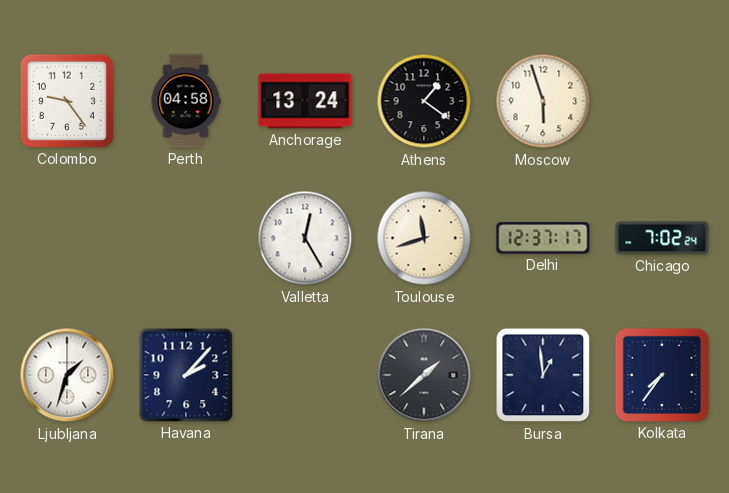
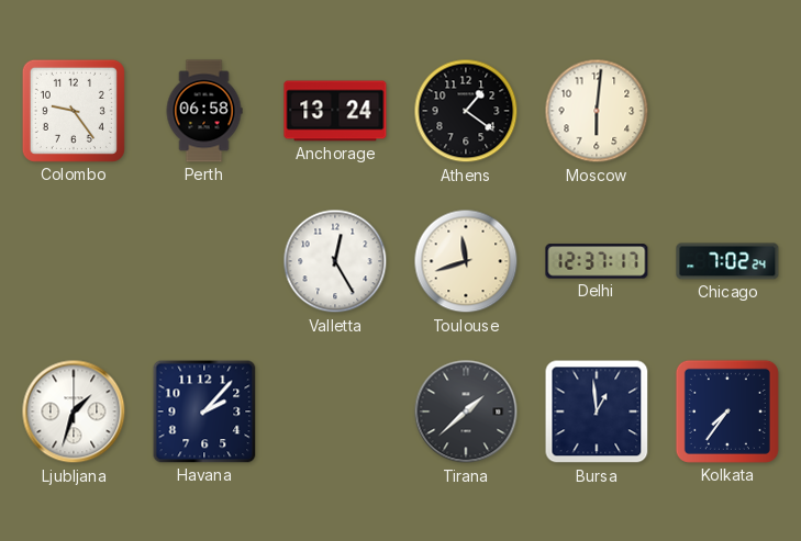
Perth: 04:58 -> 06:58
Moscow: 5:57 -> 6:01
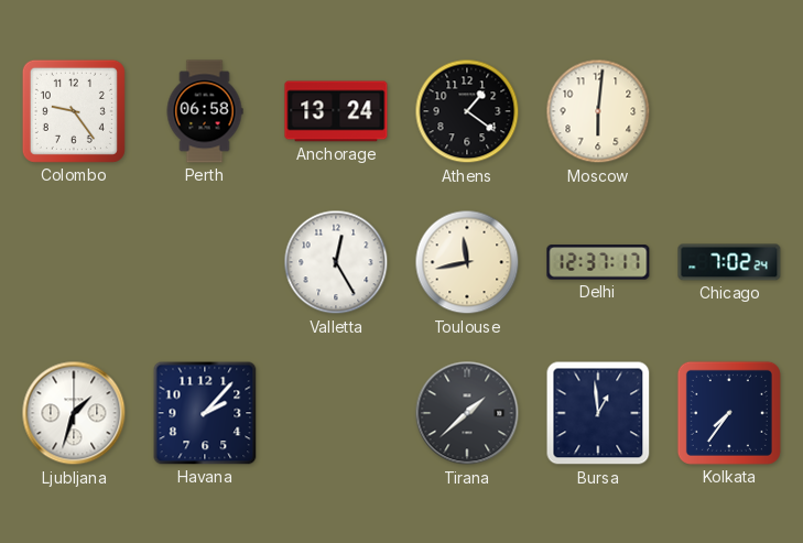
Toulouse: 11:42 -> 11:43
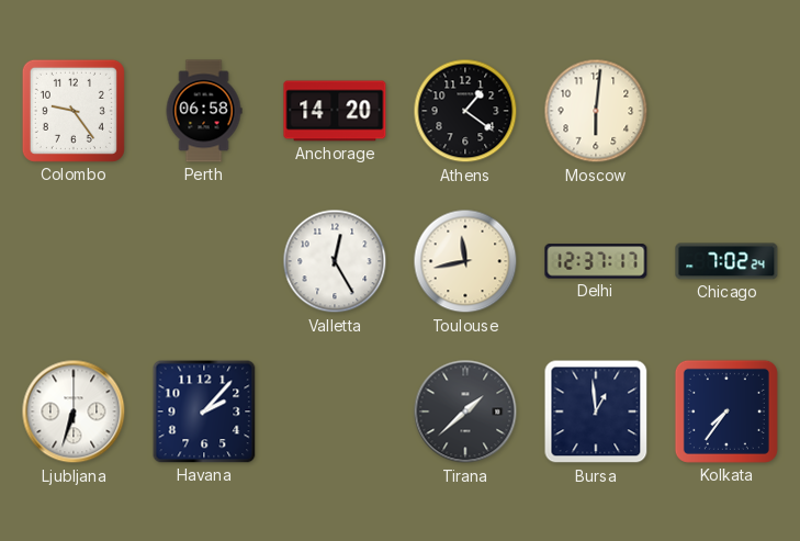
Anchorage: 13:24 -> 14:20
Ljubljana: 1:33 -> 6:33
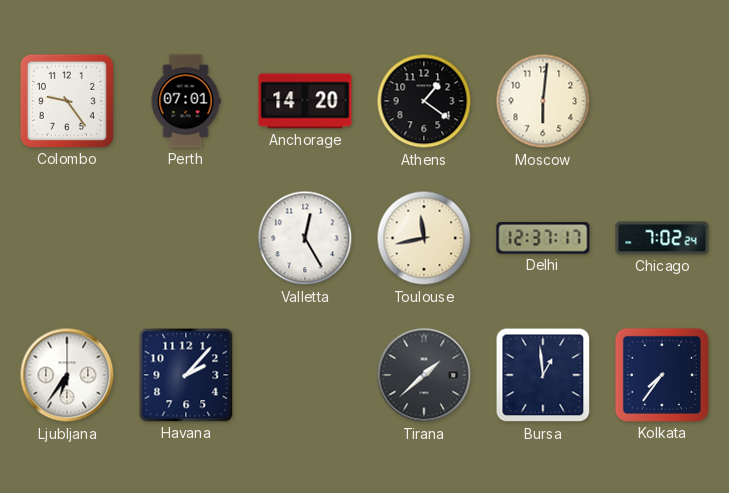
Perth: 06:58 -> 07:01
Ljubljana: 6:33 -> 6:36
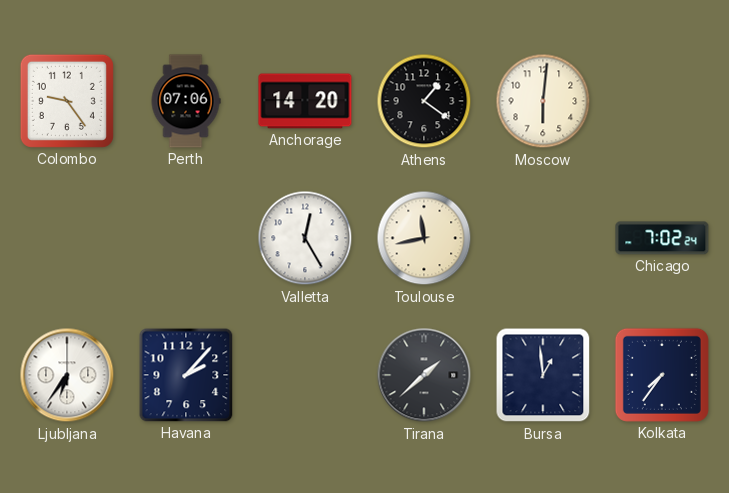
Perth: 07:01 -> 07:06
Delhi: 12:37 -> none
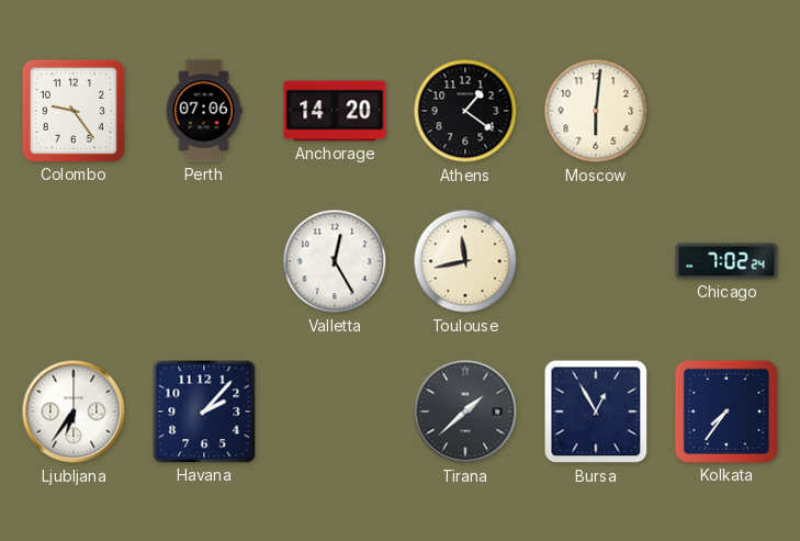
Bursa: 12:59 -> 12:55
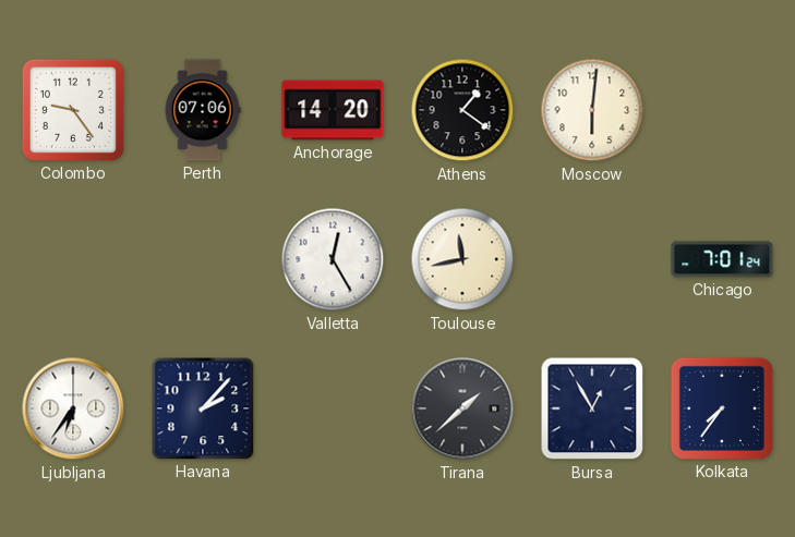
Chicago: 7:02 -> 7:01
